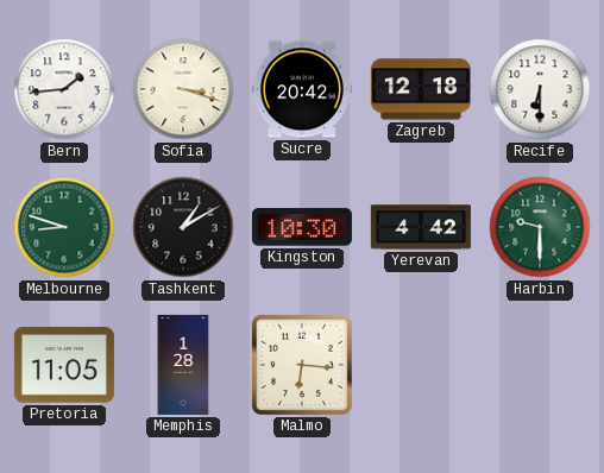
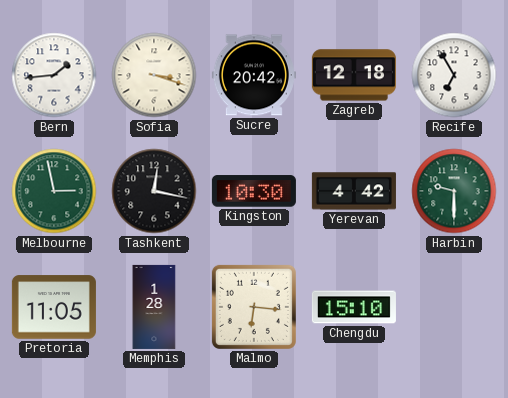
Recife: 6:30 -> 6:55
Melbourne: 8:48 -> 2:58
Tashkent: 1:10 -> 12:17
Chengdu: none -> 15:10
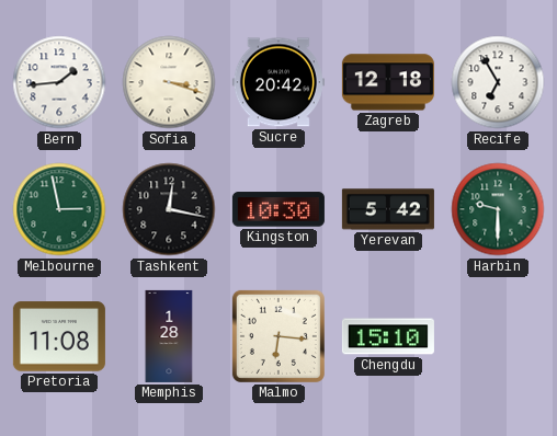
Yerevan: 4:42 -> 5:42
Pretoria: 11:05 -> 11:08
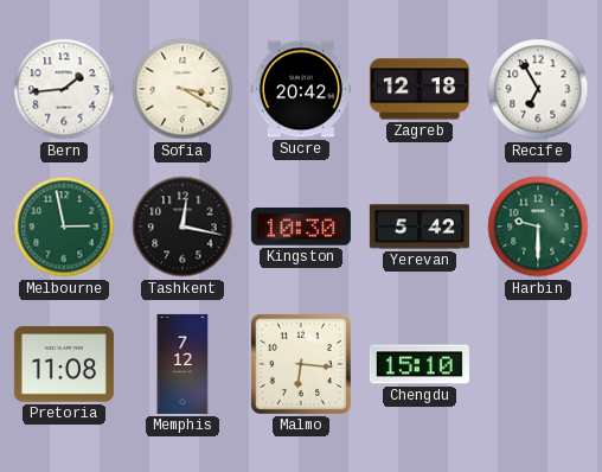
Sofia: 3:18 -> 3:20
Memphis: 1:28 -> 7:12
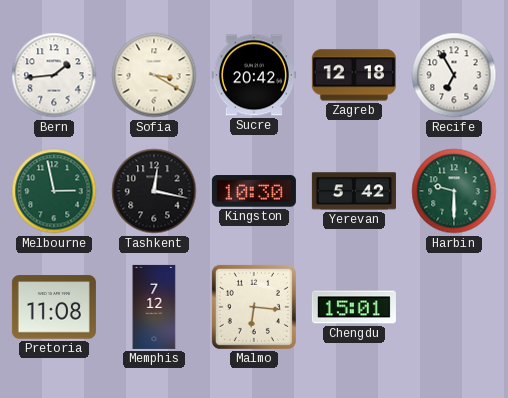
Chengdu: 15:10 -> 15:01
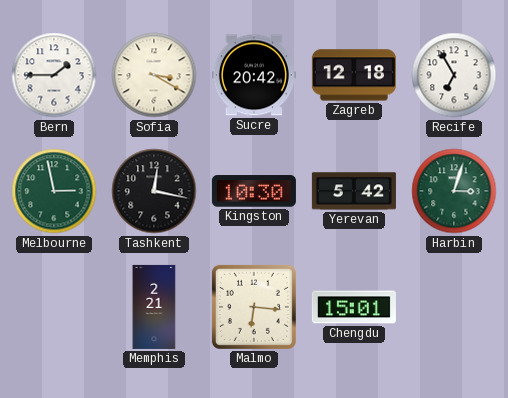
Bern: 1:44 -> 1:45
Harbin: 9:30 -> 3:03
Pretoria: 11:08 -> none
Memphis: 7:12 -> 2:21
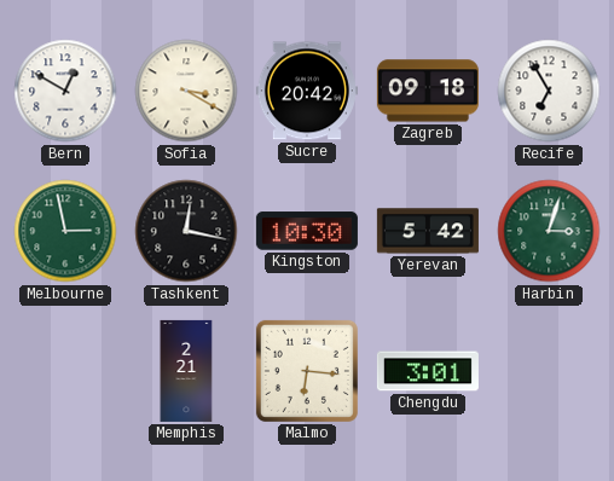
Bern: 1:45 -> 12:50
Zagreb: 12:18 -> 09:18
Chengdu: 15:01 -> 3:01
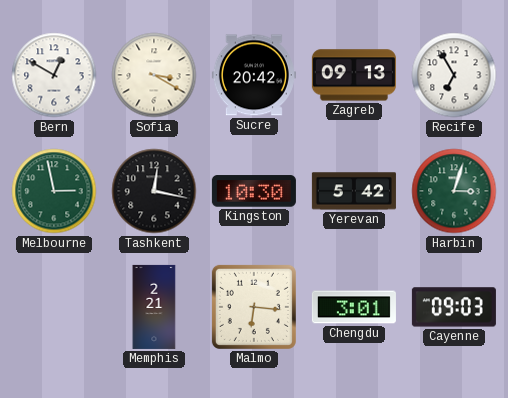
Zagreb: 09:18 -> 09:13
Cayenne: none -> 09:03
